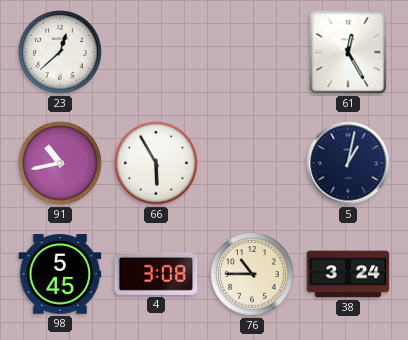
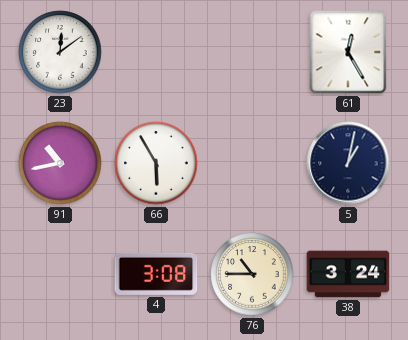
23: 12:38 -> 12:09
98: 5:45 -> none
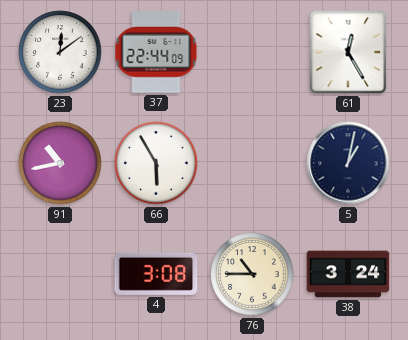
37: none -> 22:44
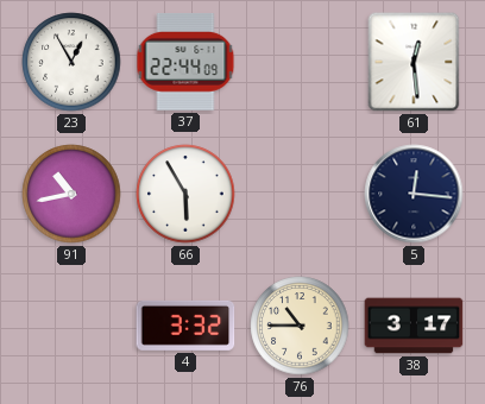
23: 12:09 -> 12:55
61: 12:25 -> 12:29
5: 1:02 -> 12:16
4: 3:08 -> 3:32
38: 3:24 -> 3:17
